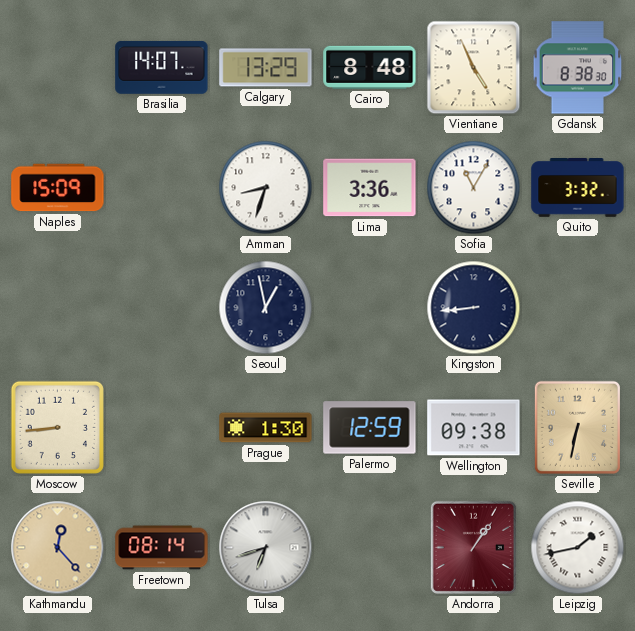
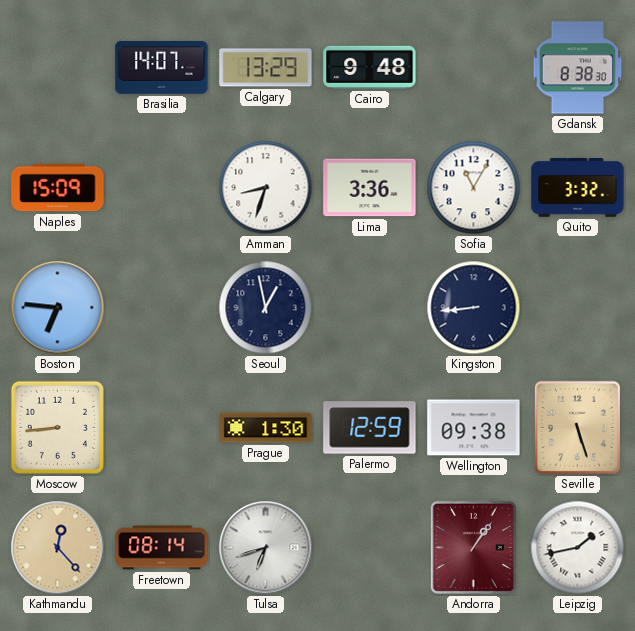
Cairo: 8:48 -> 9:48
Vientiane: 4:56 -> none
Boston: none -> 6:46
Seville: 6:32 -> 5:27
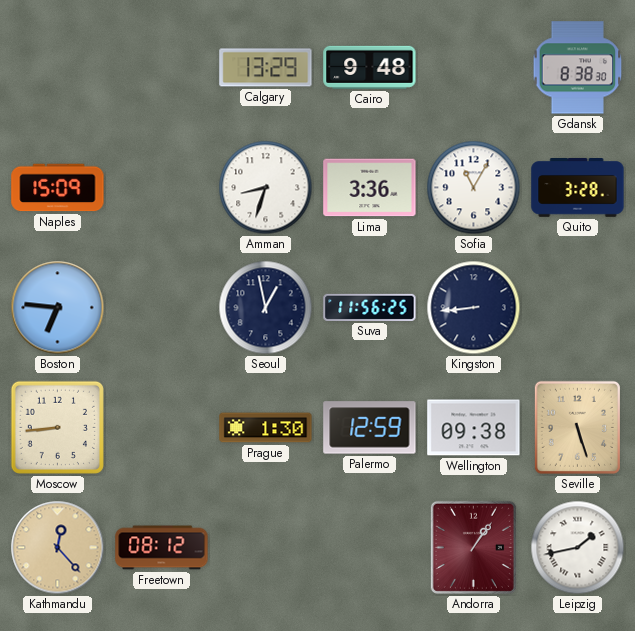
Brasilia: 14:07 -> none
Quito: 3:32 -> 3:28
Suva: none -> 11:56
Freetown: 08:14 -> 08:12
Tulsa: 6:42 -> none
